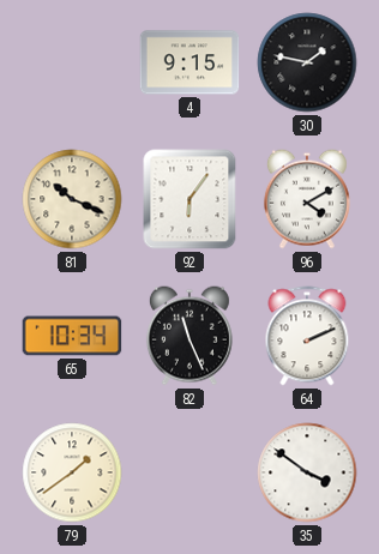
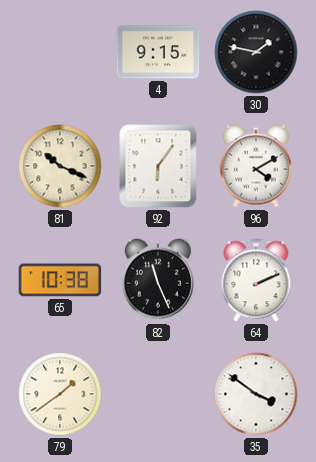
65: 10:34 -> 10:38
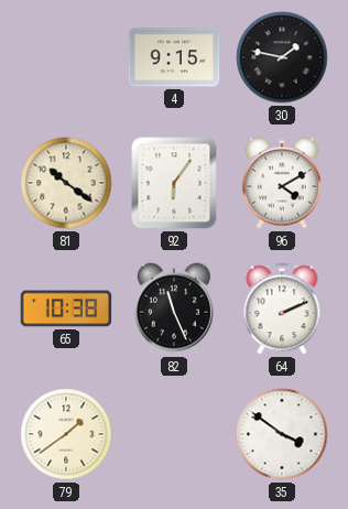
81: 10:19 -> 10:21
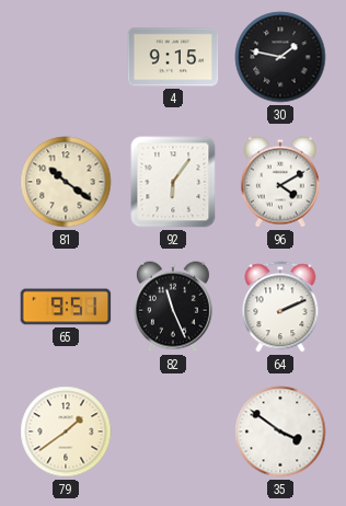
65: 10:38 -> 9:51
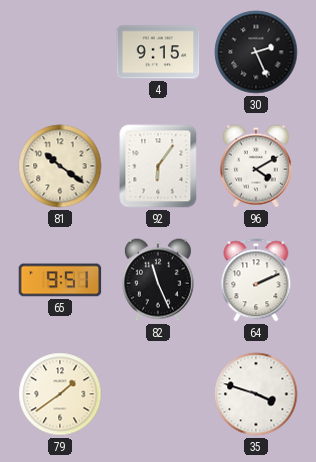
30: 1:47 -> 2:26
35: 3:51 -> 3:48
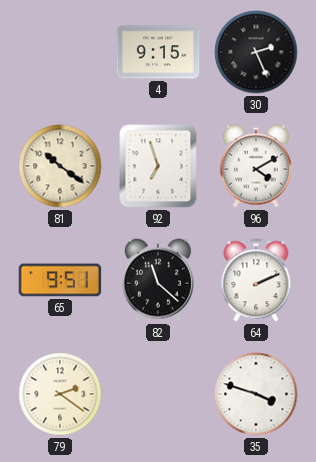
92: 6:06 -> 6:57
82: 11:26 -> 11:22
79: 1:39 -> 2:21
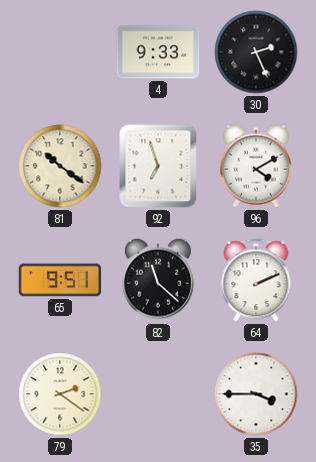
4: 9:15 -> 9:33
35: 3:48 -> 3:45
